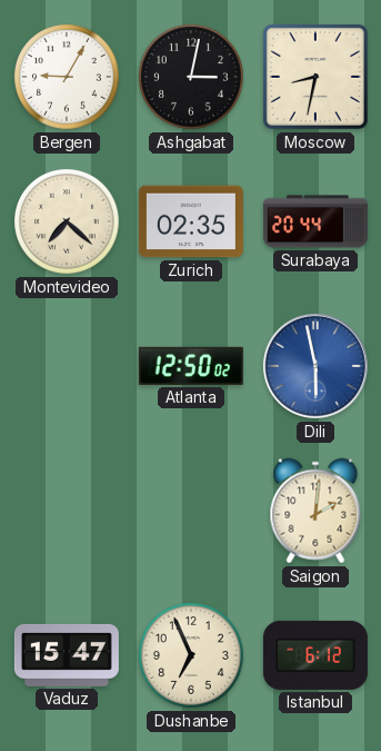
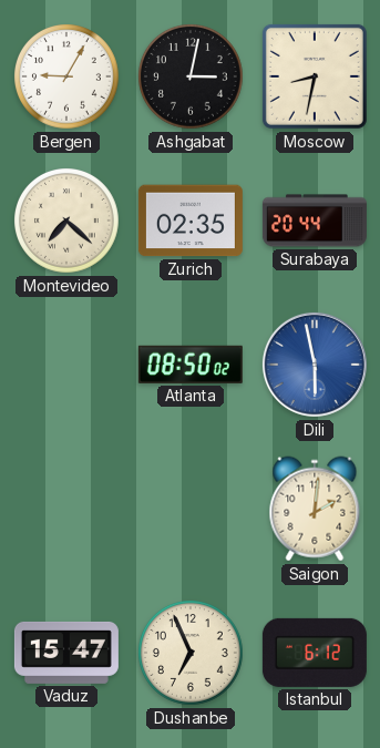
Atlanta: 12:50 -> 08:50
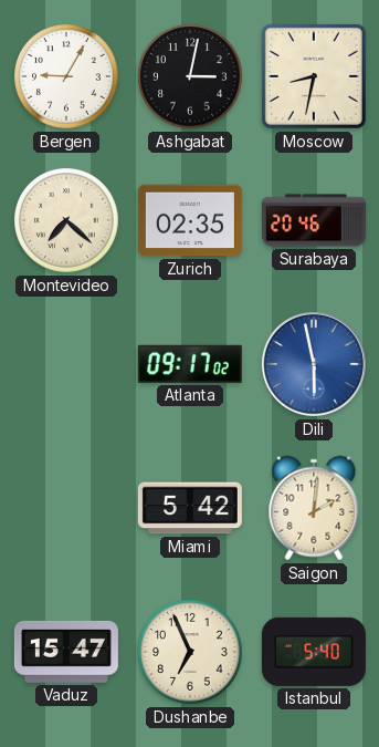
Surabaya: 20:44 -> 20:46
Atlanta: 08:50 -> 09:17
Miami: none -> 5:42
Istanbul: 6:12 -> 5:40
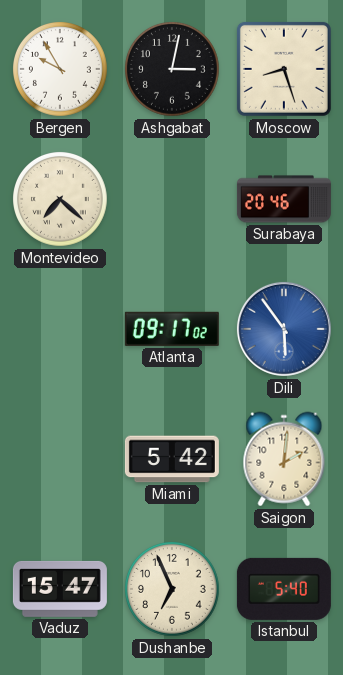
Bergen: 9:05 -> 9:55
Moscow: 8:32 -> 8:27
Zurich: 02:35 -> none
Dili: 5:58 -> 5:54
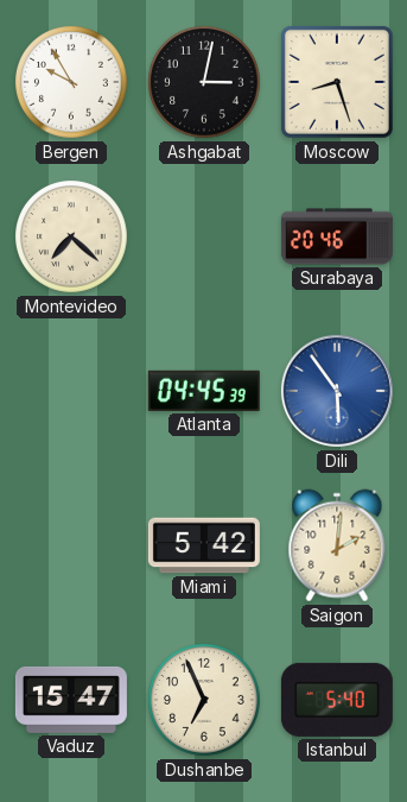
Atlanta: 09:17 -> 04:45
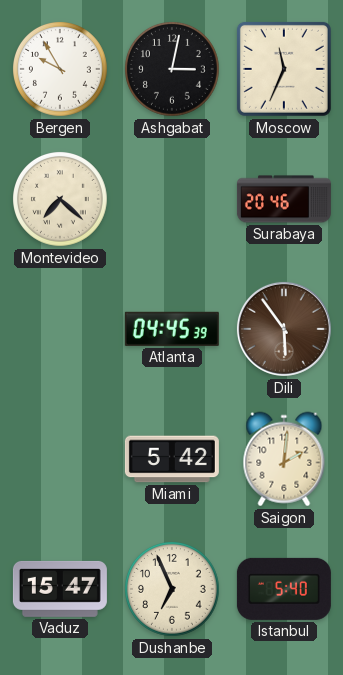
Moscow: 8:27 -> 11:34
Dili dial: blue -> brown
